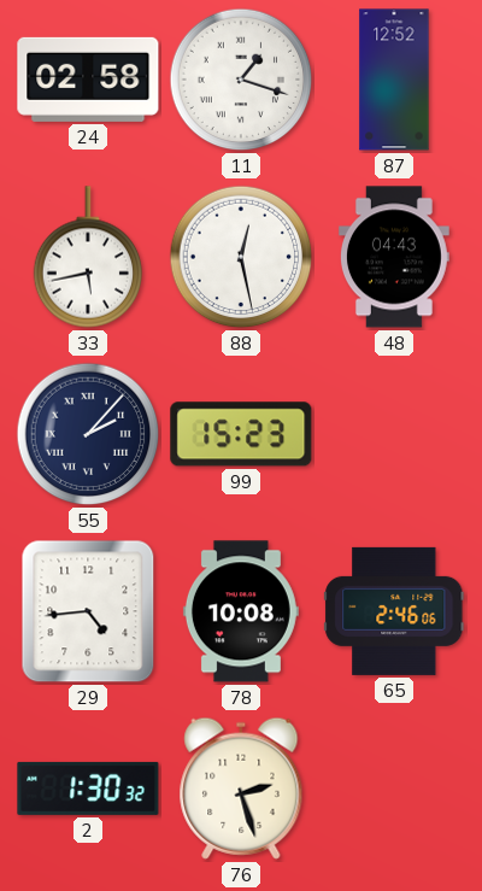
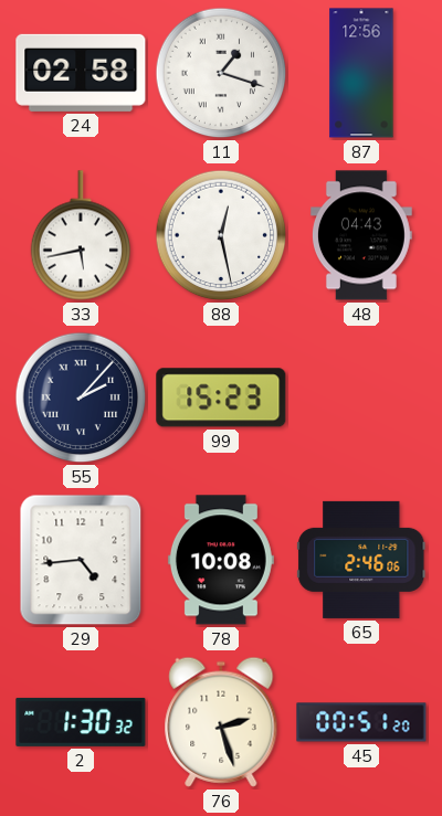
87: 12:52 -> 12:56
45: none -> 00:51
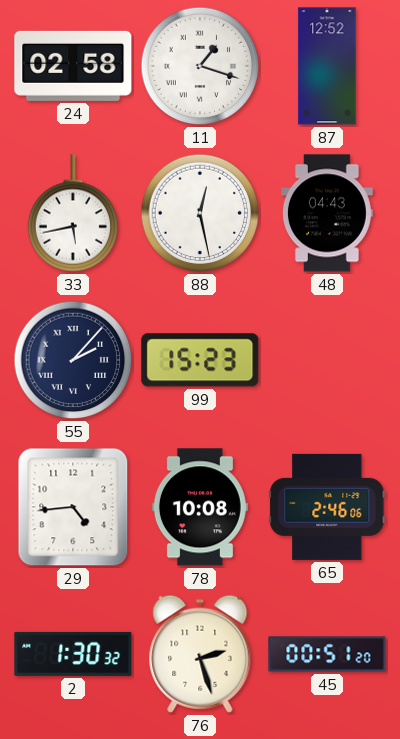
87: 12:56 -> 12:52
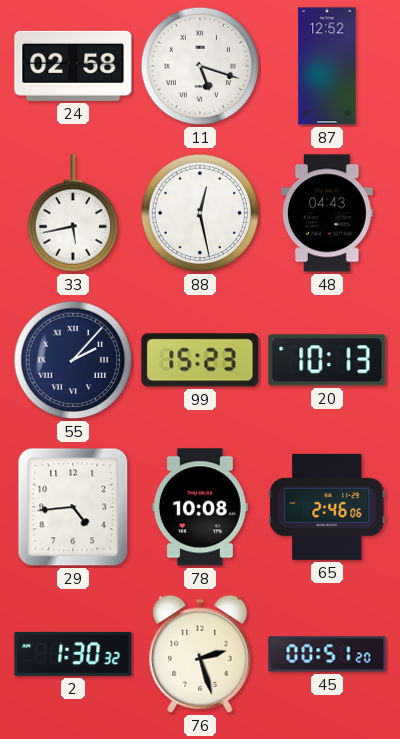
11: 1:18 -> 5:18
20: none -> 10:13
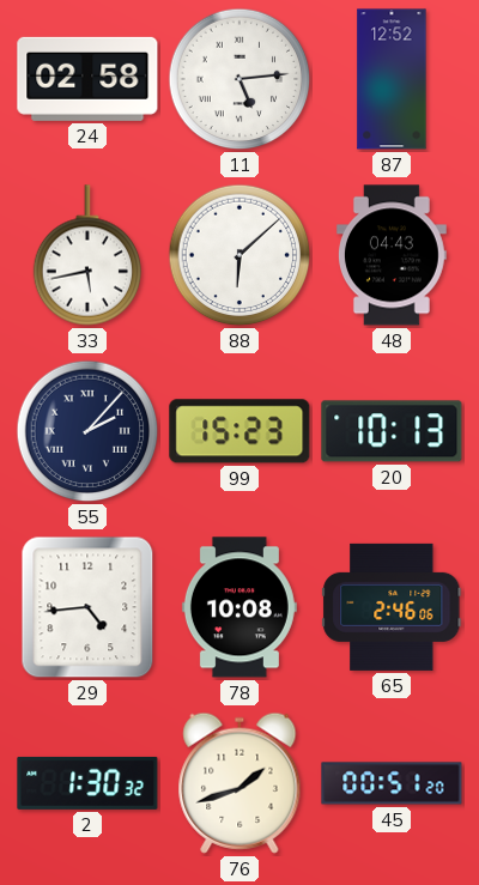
11: 5:18 -> 5:14
88: 12:28 -> 6:08
76: 2:27 -> 1:42
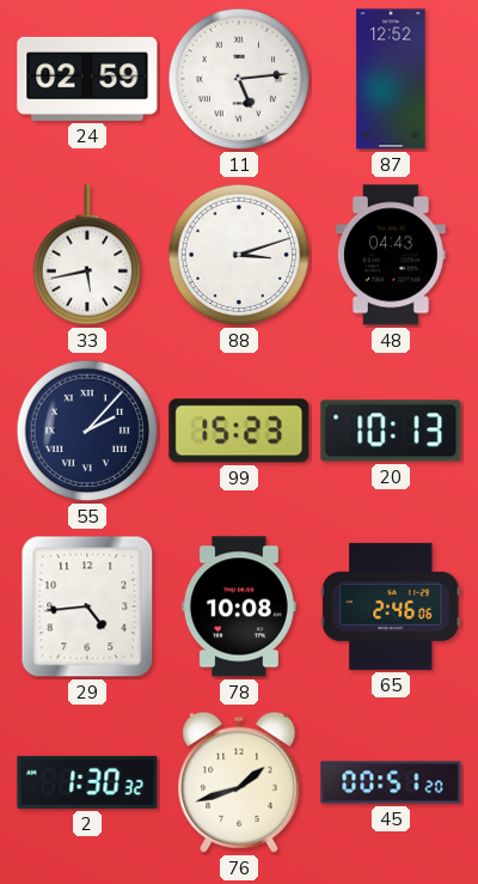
24: 02:58 -> 02:59
88: 6:08 -> 3:12
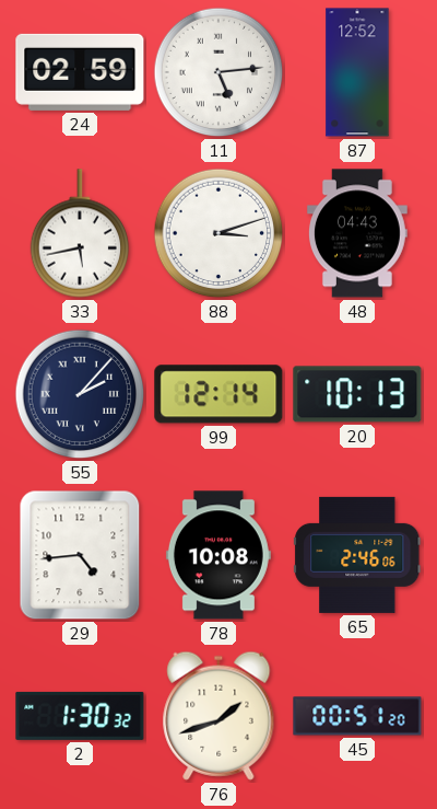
99: 15:23 -> 12:14
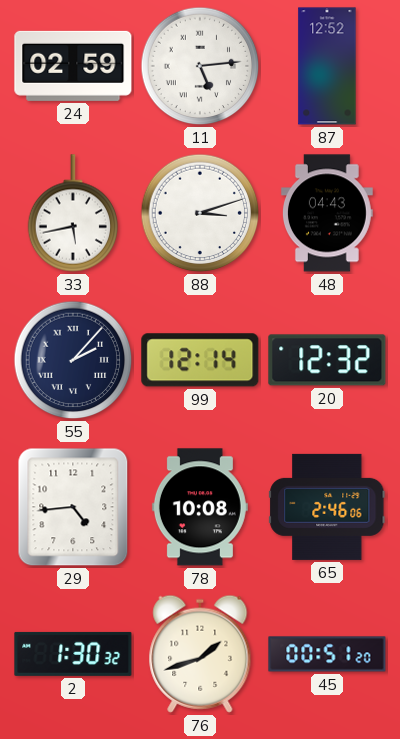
20: 10:13 -> 12:32
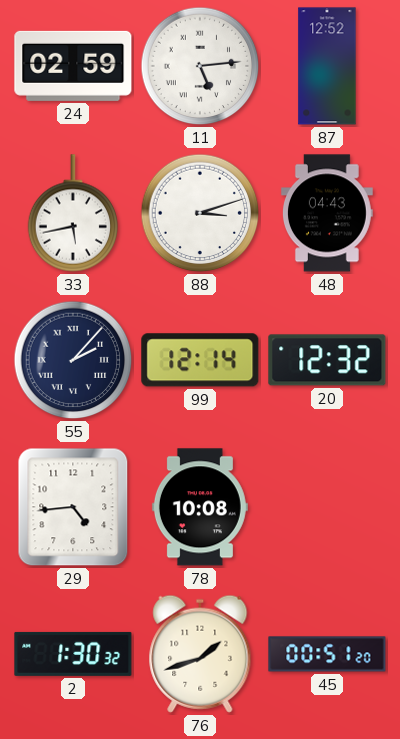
65: 2:46 -> none
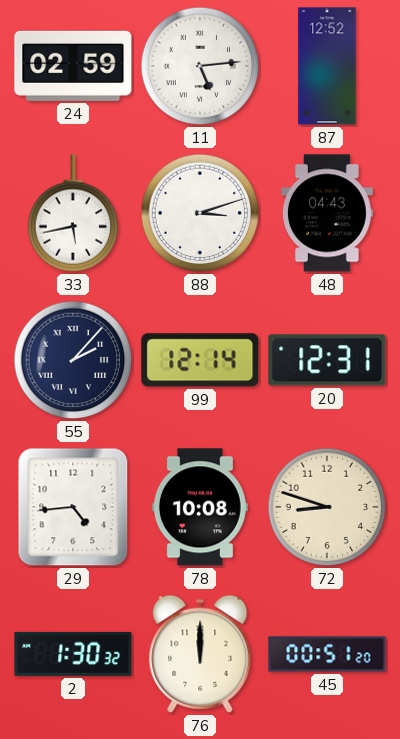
20: 12:32 -> 12:31
72: none -> 8:48
76: 1:42 -> 12:00
